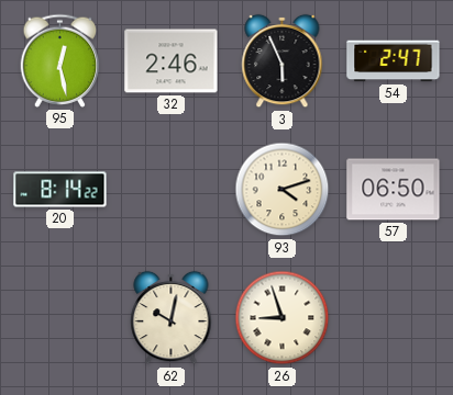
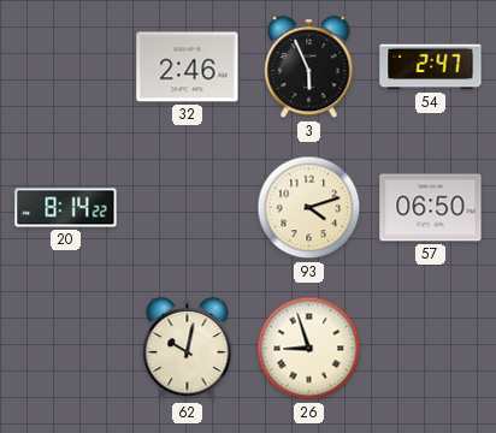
95: 12:28 -> none
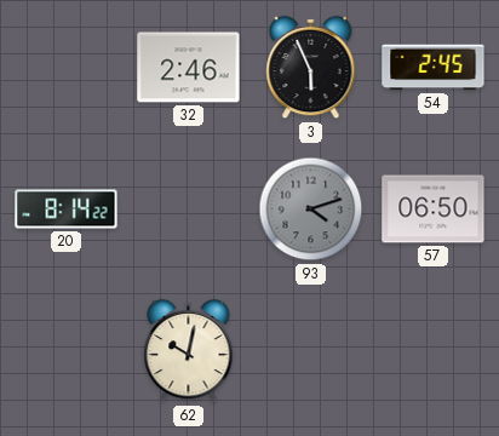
54: 2:47 -> 2:45
93 dial: cream -> grey
26: 8:57 -> none
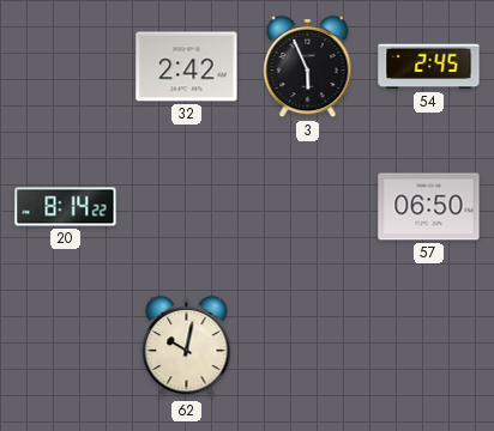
32: 2:46 -> 2:42
93: 4:12 -> none
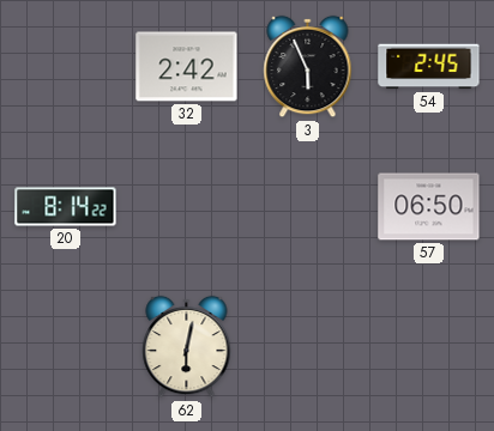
62: 10:02 -> 6:02
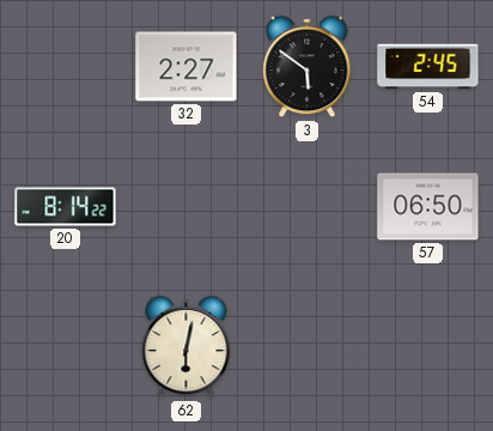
32: 2:42 -> 2:27
3: 5:56 -> 5:51
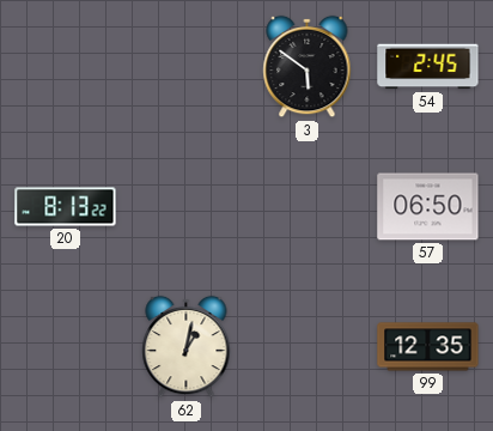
32: 2:27 -> none
20: 8:14 -> 8:13
62: 6:02 -> 1:02
99: none -> 12:35
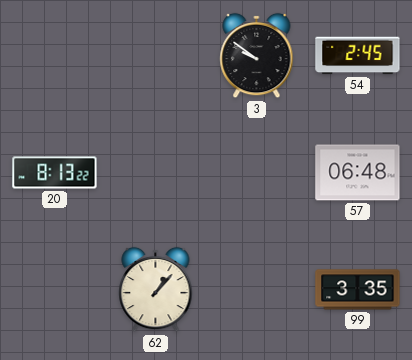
3: 5:51 -> 9:51
57: 06:50 -> 06:48
62: 1:02 -> 1:07
99: 12:35 -> 3:35
